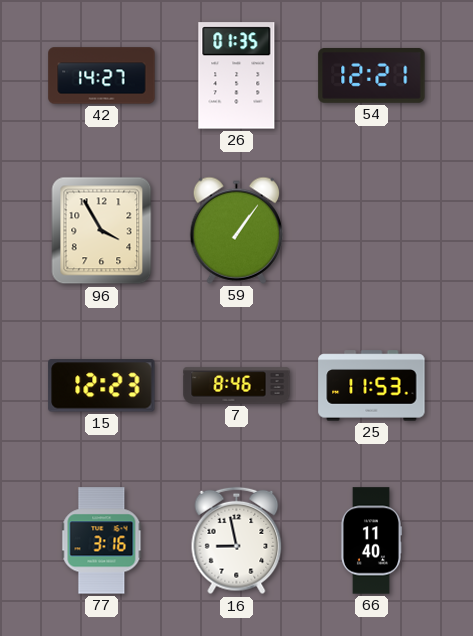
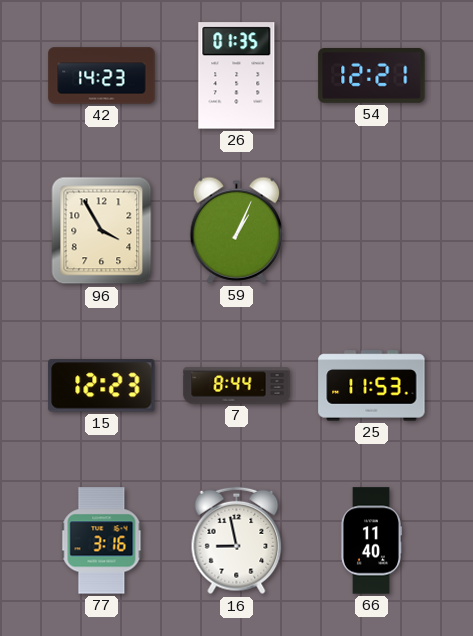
42: 14:27 -> 14:23
59: 1:06 -> 1:04
7: 8:46 -> 8:44
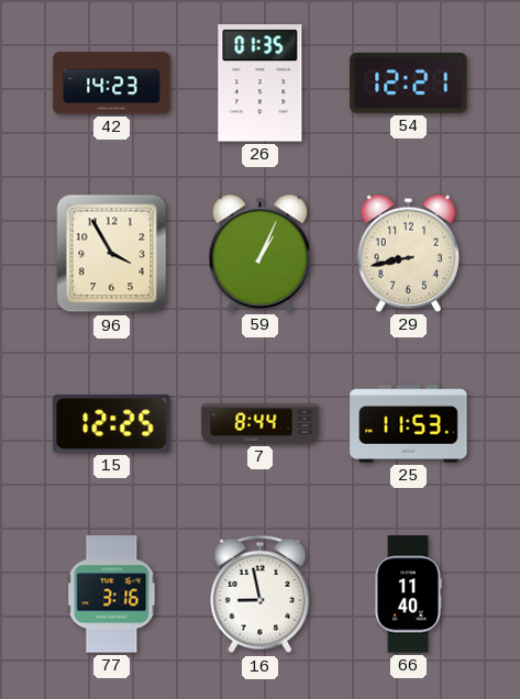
29: none -> 8:43
15: 12:23 -> 12:25
